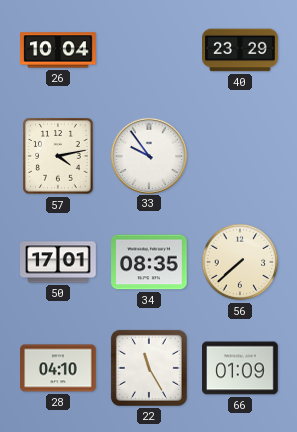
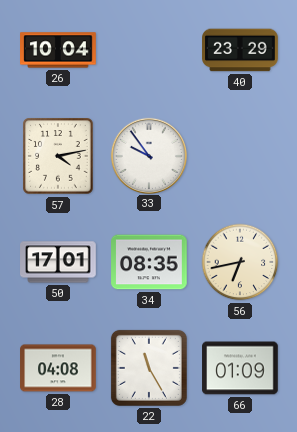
56: 7:38 -> 6:43
28: 04:10 -> 04:08
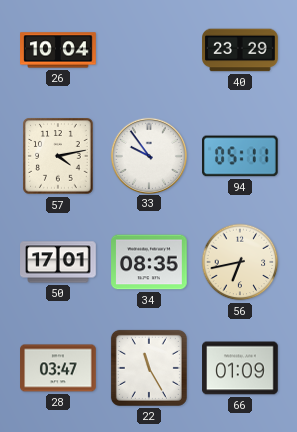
94: none -> 05:11
28: 04:08 -> 03:47
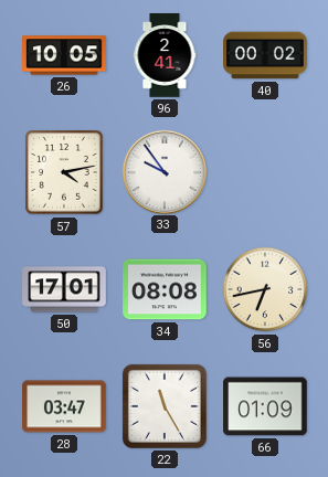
26: 10:04 -> 10:05
96: none -> 2:41
40: 23:29 -> 00:02
94: 05:11 -> none
34: 08:35 -> 08:08
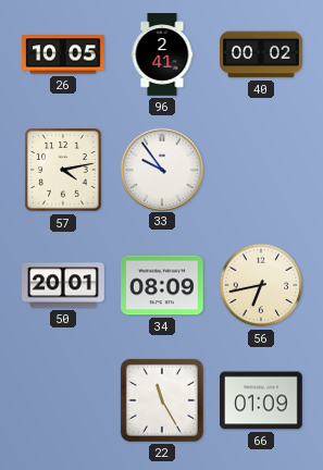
50: 17:01 -> 20:01
34: 08:08 -> 08:09
28: 03:47 -> none
